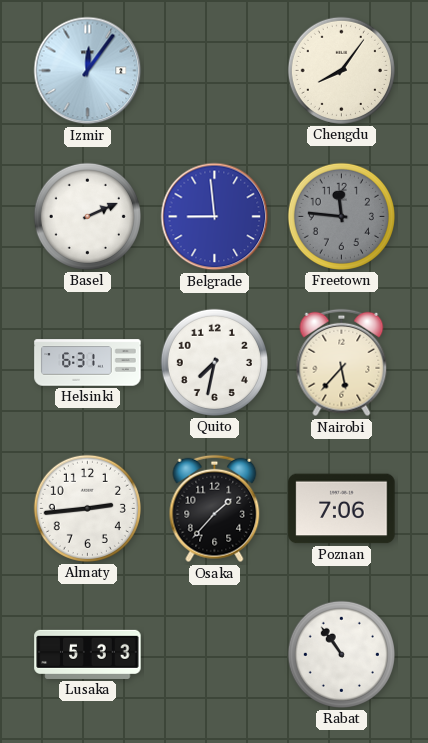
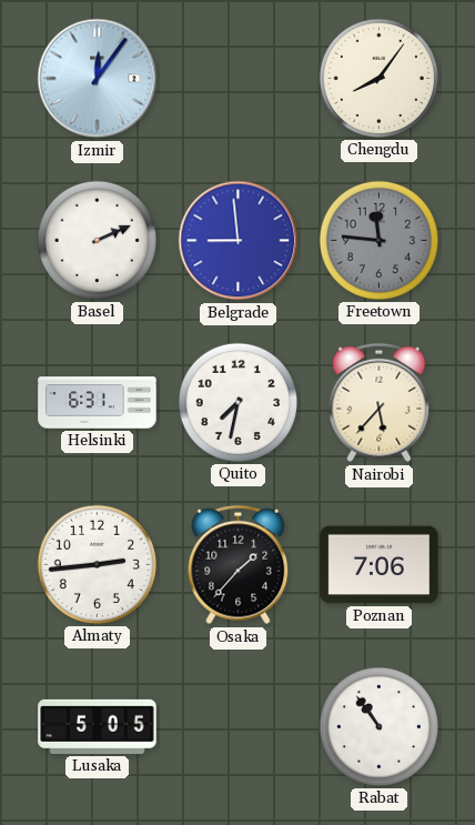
Lusaka: 5:33 -> 5:05
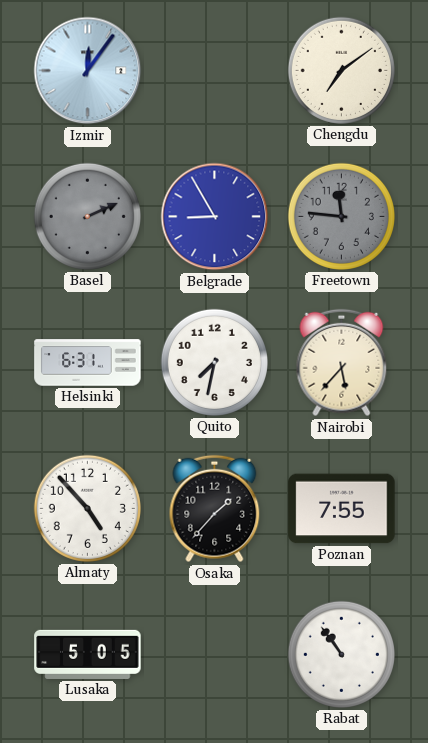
Chengdu: 8:06 -> 7:09
Basel dial: white -> grey
Belgrade: 8:59 -> 8:55
Almaty: 2:44 -> 4:53
Poznan: 7:06 -> 7:55
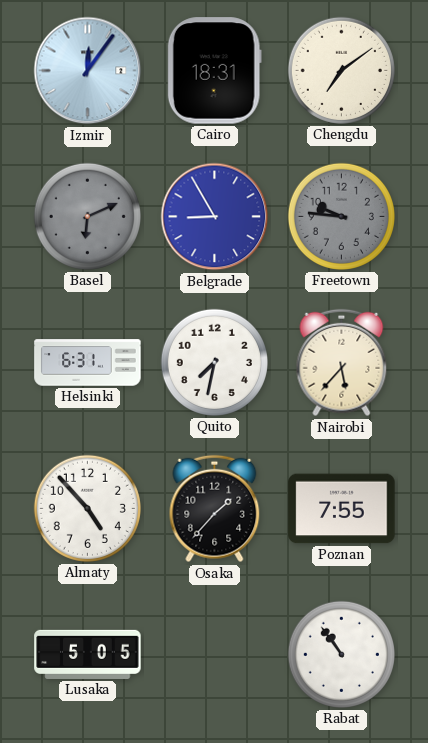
Cairo: none -> 18:31
Basel: 2:11 -> 6:11
Freetown: 11:46 -> 9:46
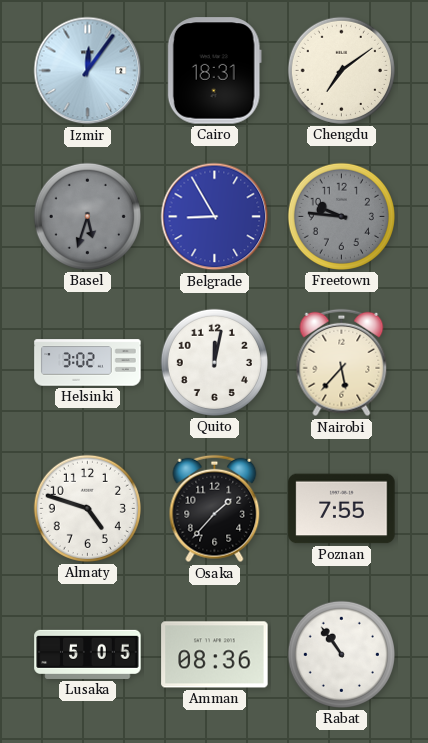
Basel: 6:11 -> 5:33
Helsinki: 6:31 -> 3:02
Quito: 7:32 -> 12:02
Almaty: 4:53 -> 4:48
Amman: none -> 08:36
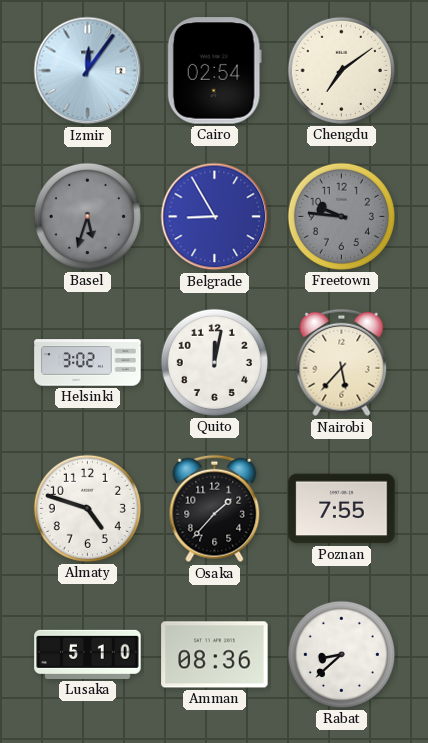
Cairo: 18:31 -> 02:54
Lusaka: 5:05 -> 5:10
Rabat: 10:54 -> 8:38
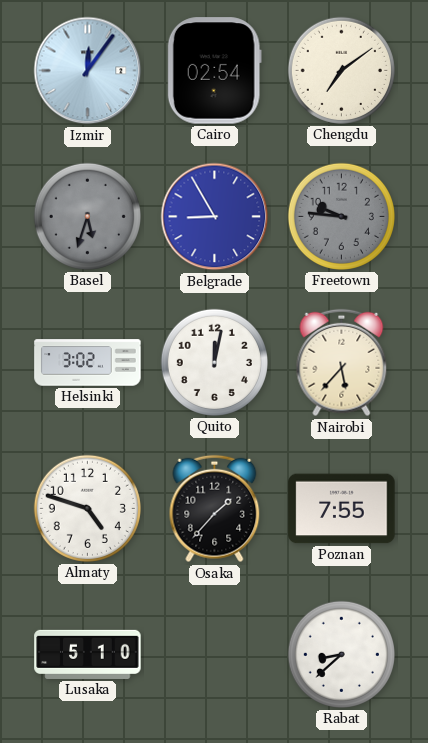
Amman: 08:36 -> none
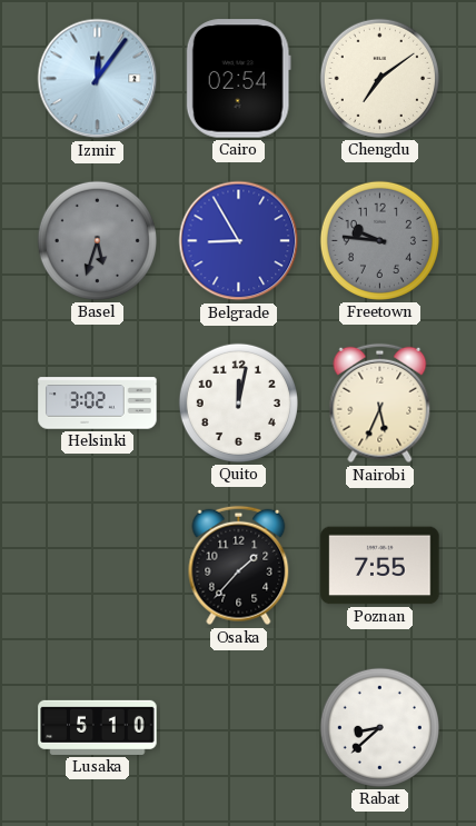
Nairobi: 5:37 -> 5:34
Almaty: 4:48 -> none
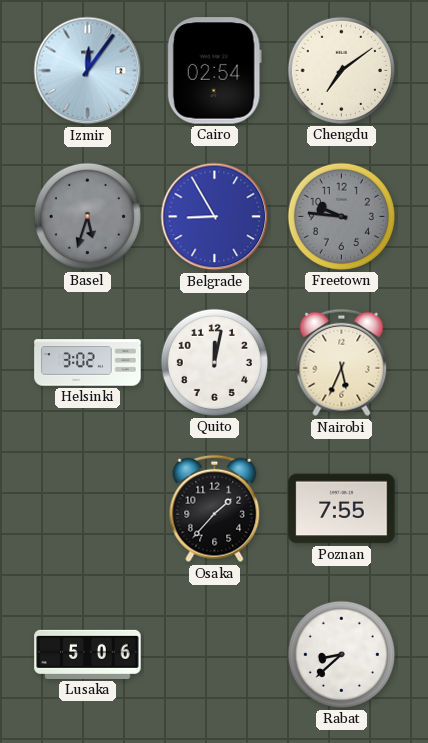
Lusaka: 5:10 -> 5:06
